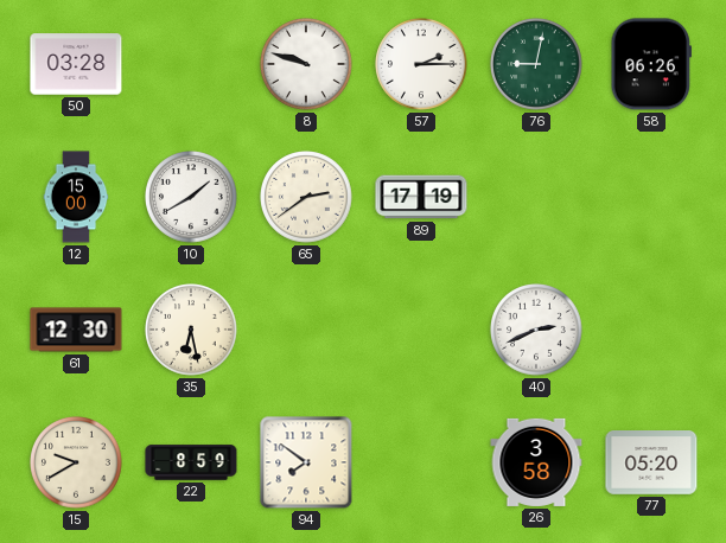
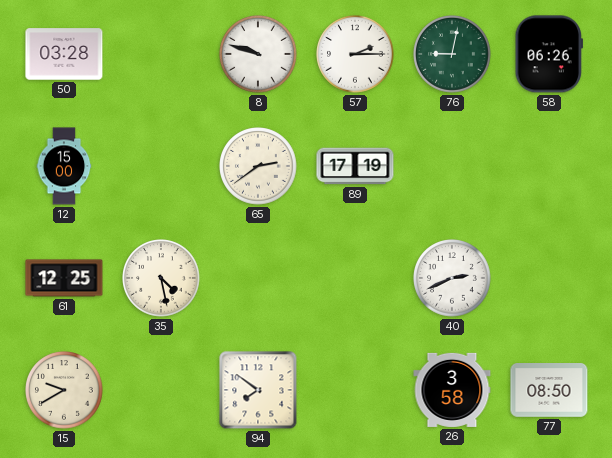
10: 1:40 -> none
61: 12:30 -> 12:25
35: 6:28 -> 4:28
22: 8:59 -> none
77: 05:20 -> 08:50
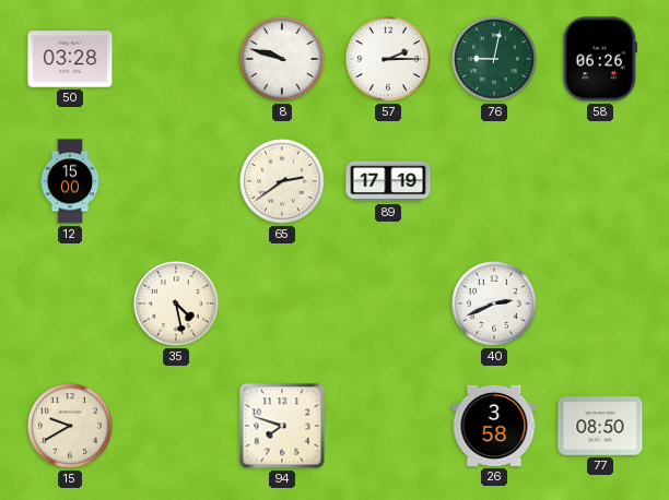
61: 12:25 -> none
94: 7:51 -> 7:48
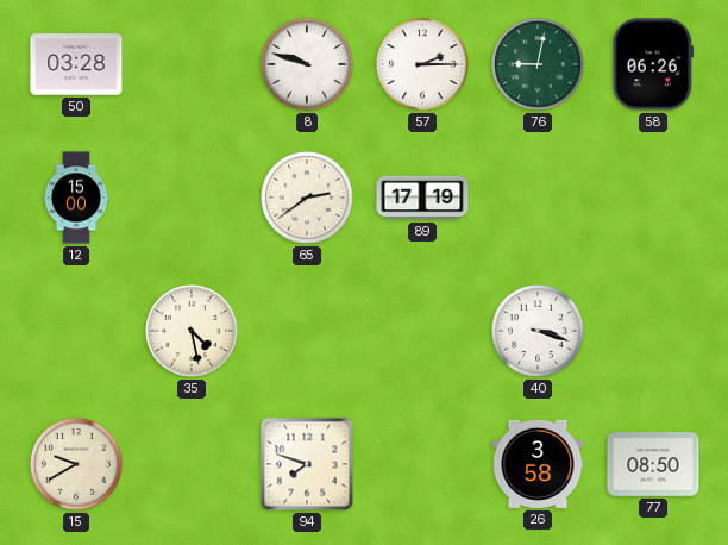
40: 2:41 -> 3:18
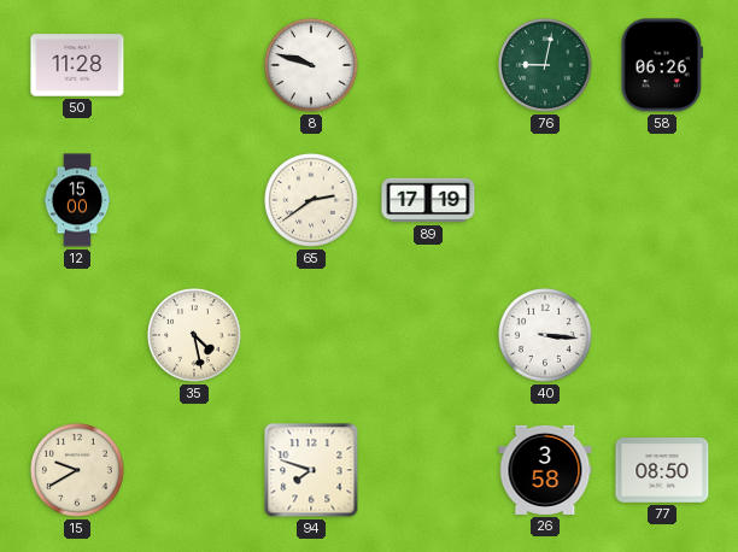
50: 03:28 -> 11:28
57: 2:15 -> none
40: 3:18 -> 3:16
